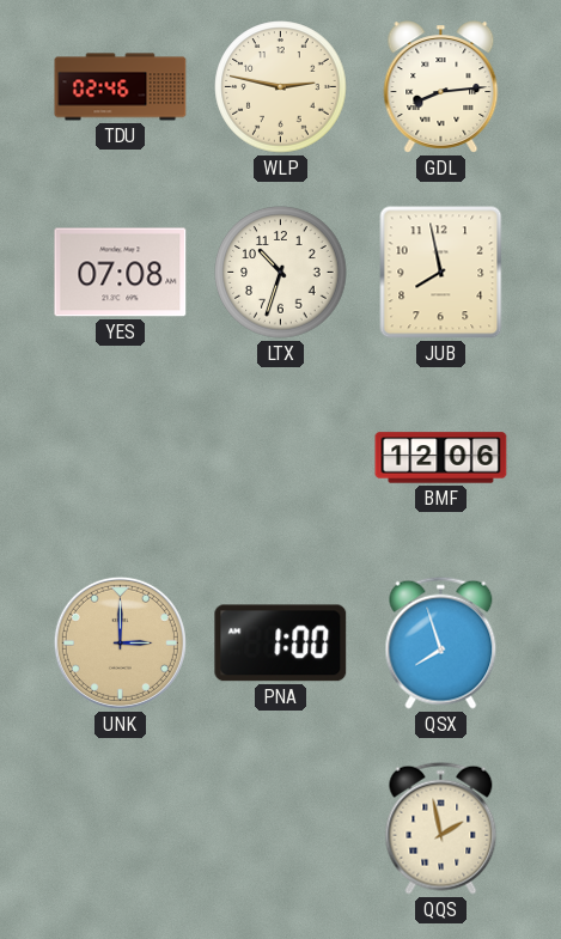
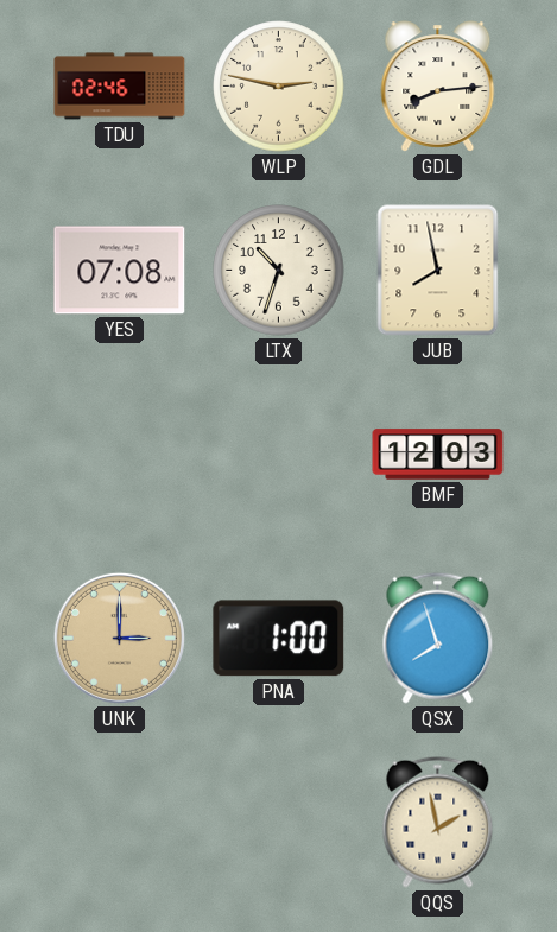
BMF: 12:06 -> 12:03
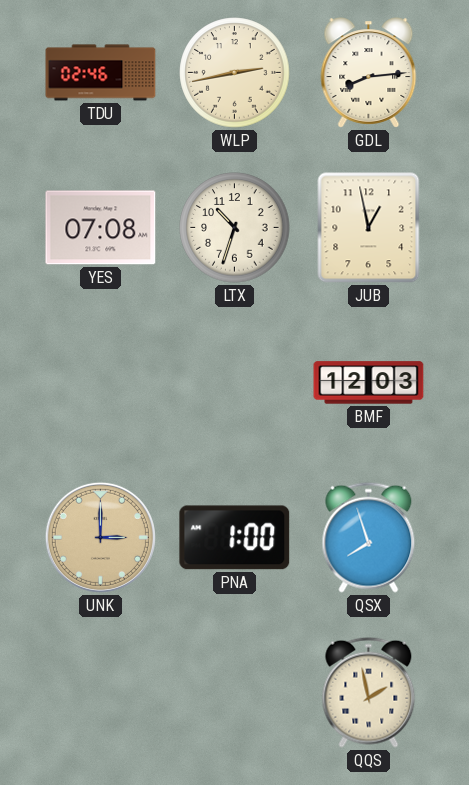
WLP: 2:47 -> 2:43
JUB: 7:58 -> 12:58
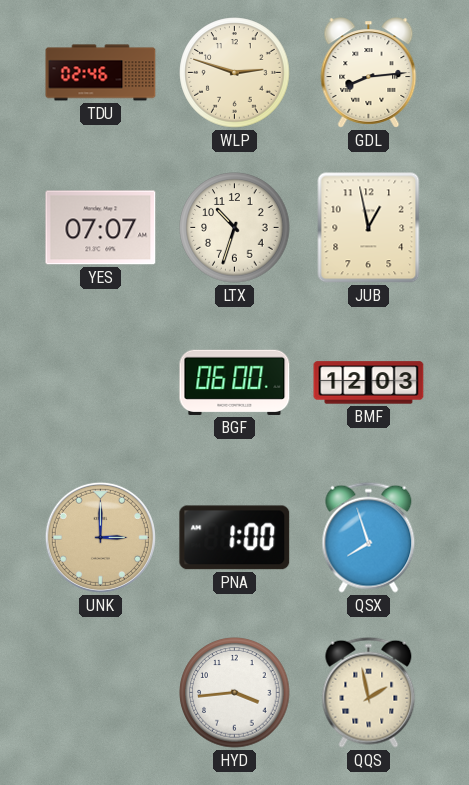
WLP: 2:43 -> 2:48
YES: 07:08 -> 07:07
BGF: none -> 06:00
HYD: none -> 3:44
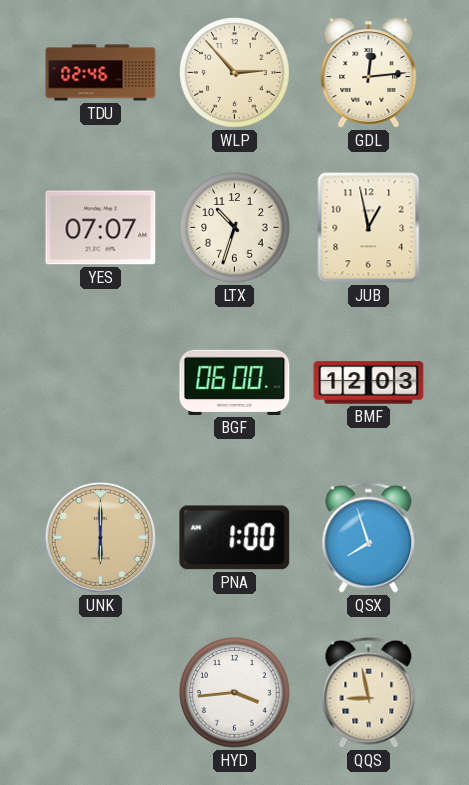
WLP: 2:48 -> 2:53
GDL: 8:14 -> 12:14
UNK: 3:00 -> 6:00
QQS: 1:58 -> 8:58
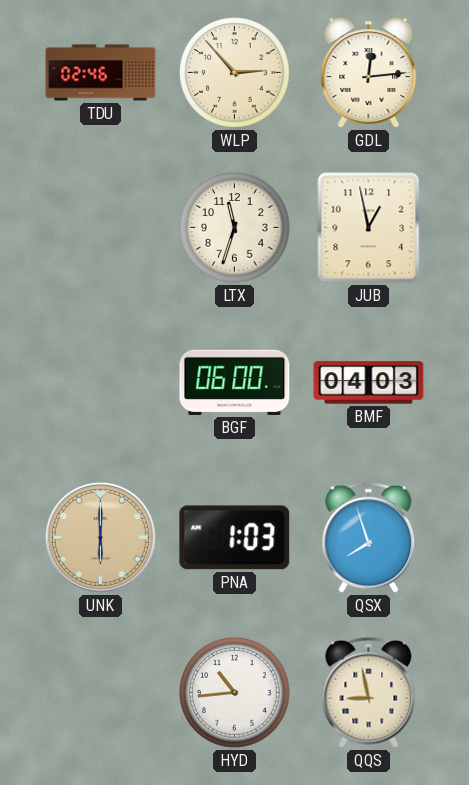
YES: 07:07 -> none
LTX: 10:33 -> 11:33
BMF: 12:03 -> 04:03
PNA: 1:00 -> 1:03
HYD: 3:44 -> 10:44
